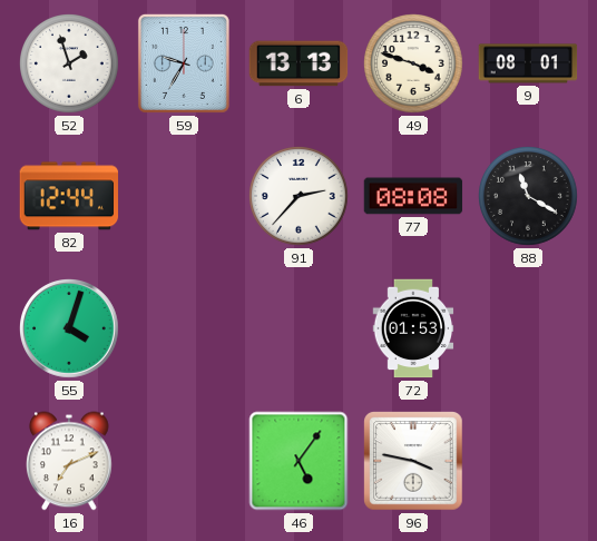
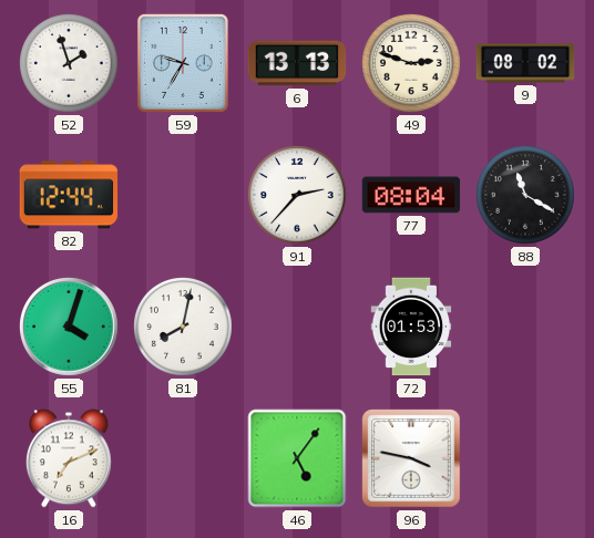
49: 3:48 -> 2:48
9: 08:01 -> 08:02
77: 08:08 -> 08:04
81: none -> 8:02
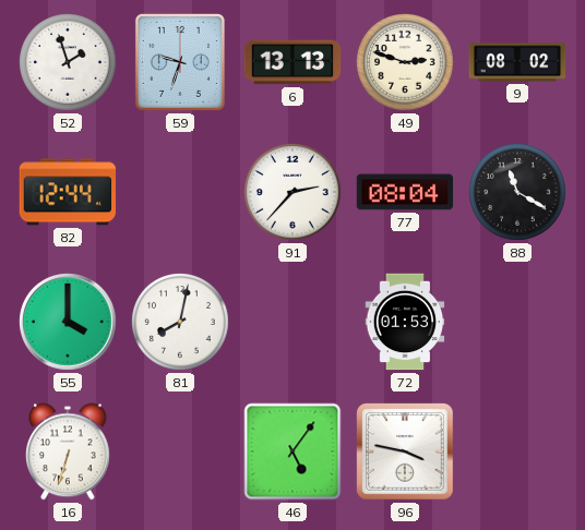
59: 9:35 -> 9:33
55: 4:03 -> 4:00
16: 7:11 -> 6:33
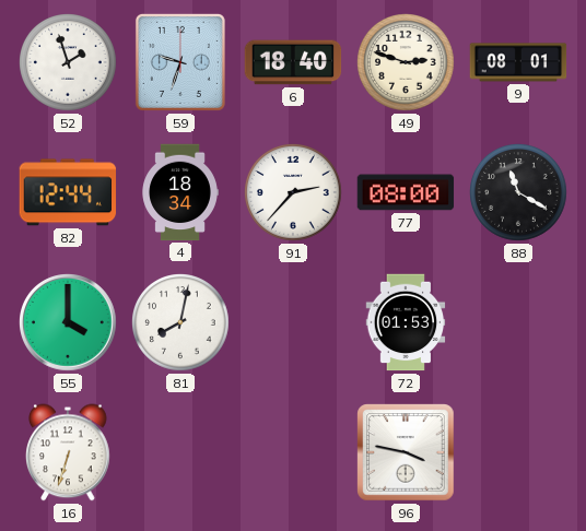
6: 13:13 -> 18:40
9: 08:02 -> 08:01
4: none -> 18:34
77: 08:04 -> 08:00
46: 5:06 -> none
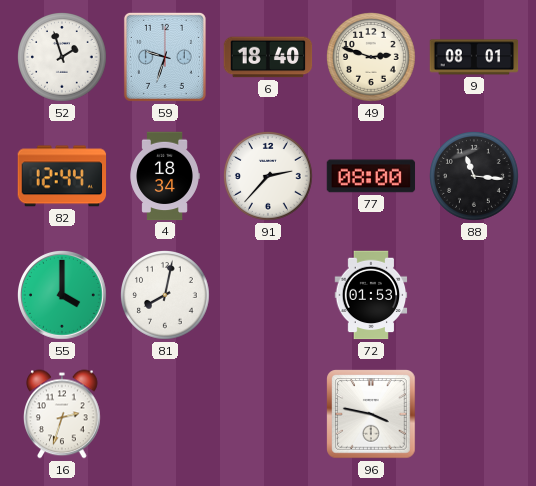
88: 11:20 -> 11:16
16: 6:33 -> 2:33
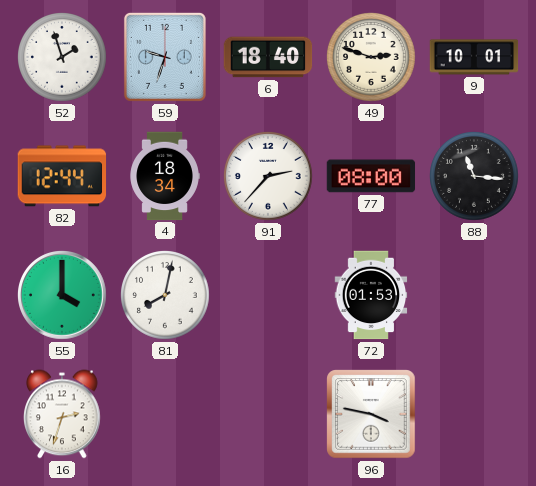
9: 08:01 -> 10:01
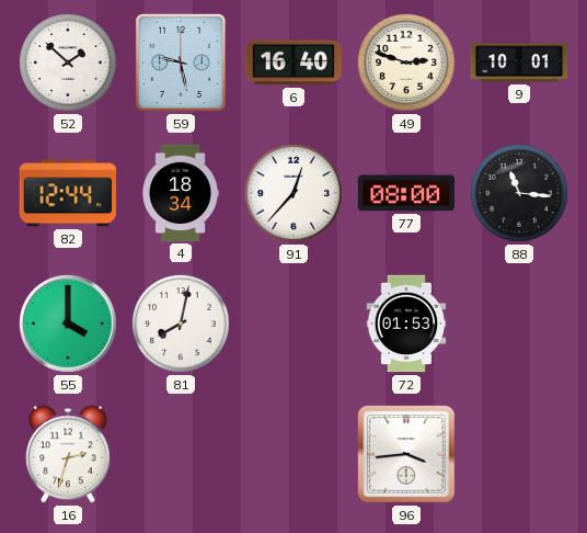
52: 1:57 -> 1:52
59: 9:33 -> 9:28
6: 18:40 -> 16:40
91: 2:37 -> 12:37
96: 3:47 -> 3:44
